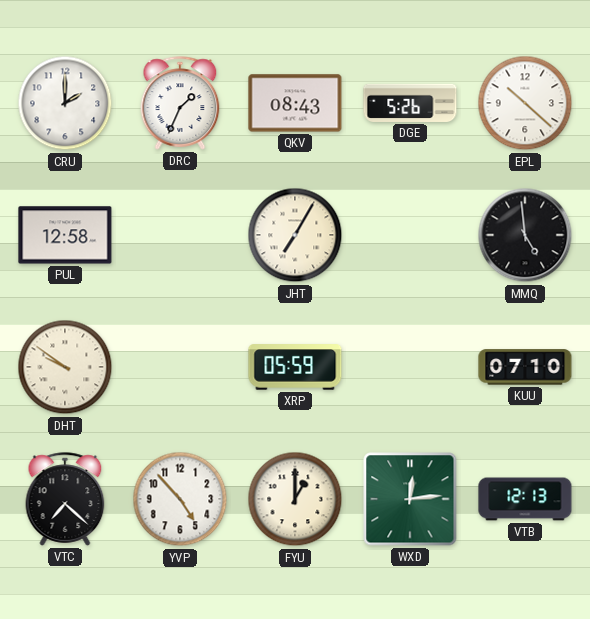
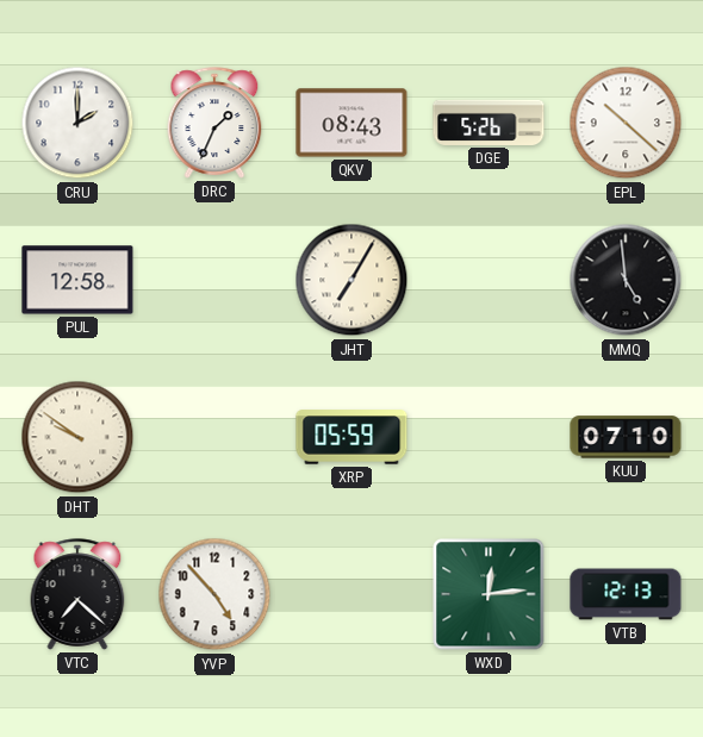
FYU: 1:00 -> none
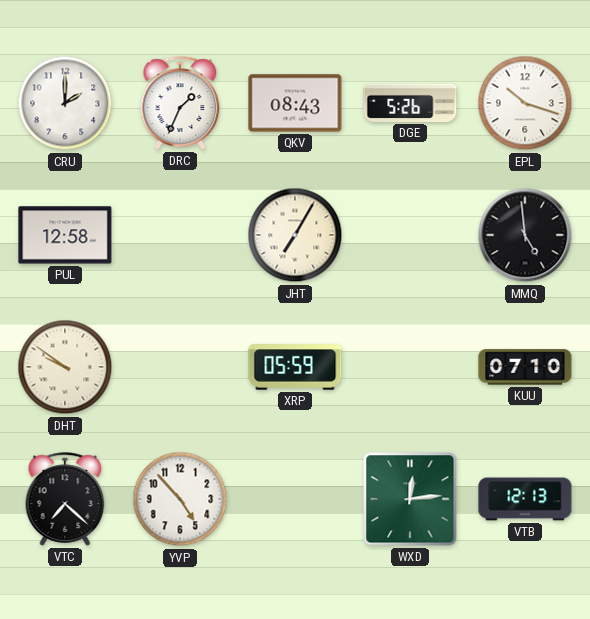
EPL: 10:22 -> 10:18
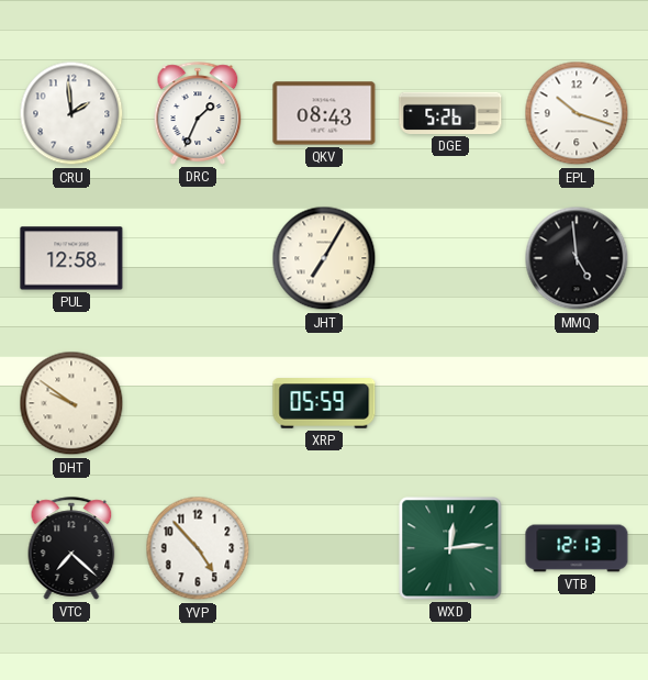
CRU: 2:00 -> 1:59
KUU: 07:10 -> none
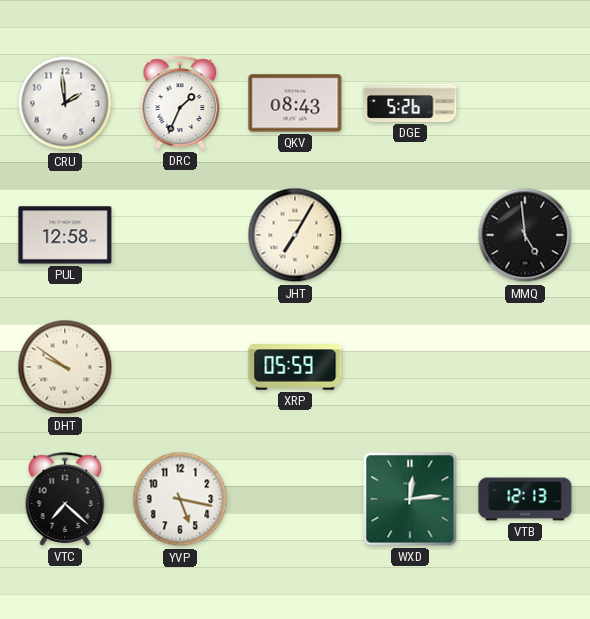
EPL: 10:18 -> none
YVP: 4:53 -> 5:17
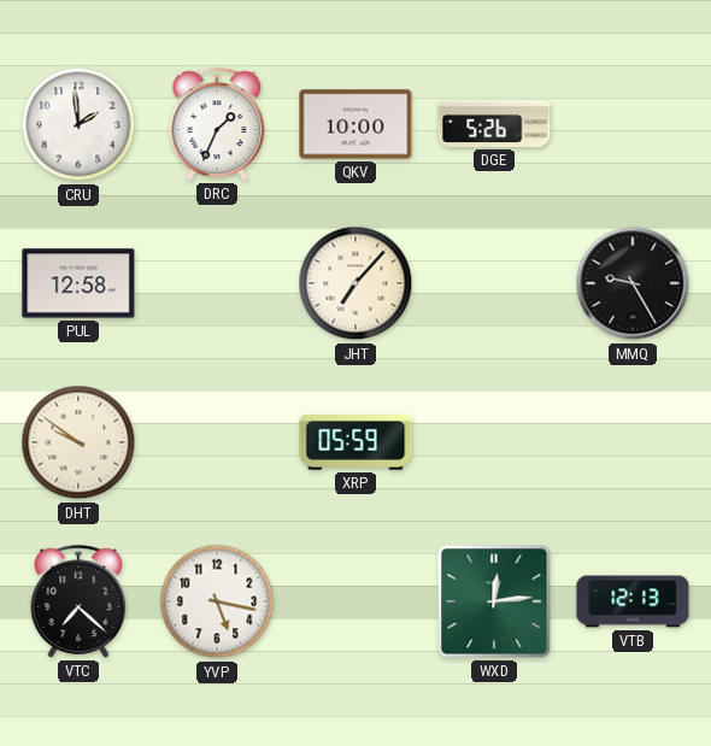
QKV: 08:43 -> 10:00
JHT: 7:05 -> 7:07
MMQ: 4:59 -> 9:25
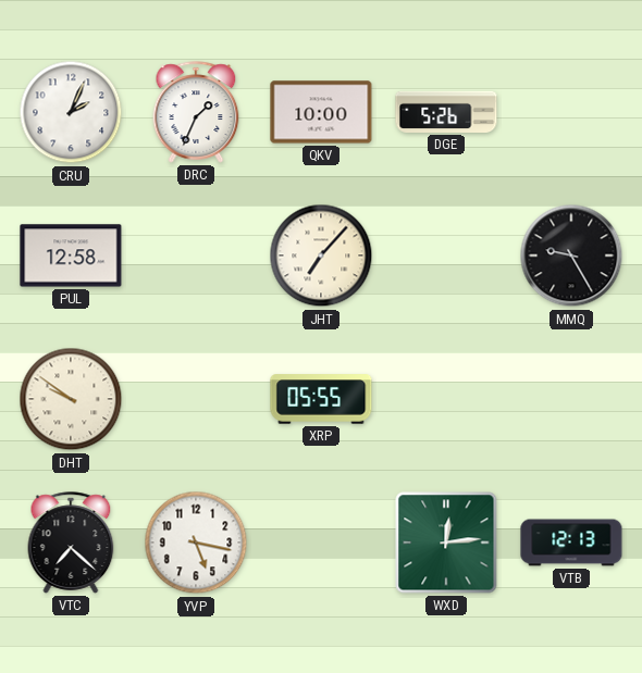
CRU: 1:59 -> 2:04
XRP: 05:59 -> 05:55
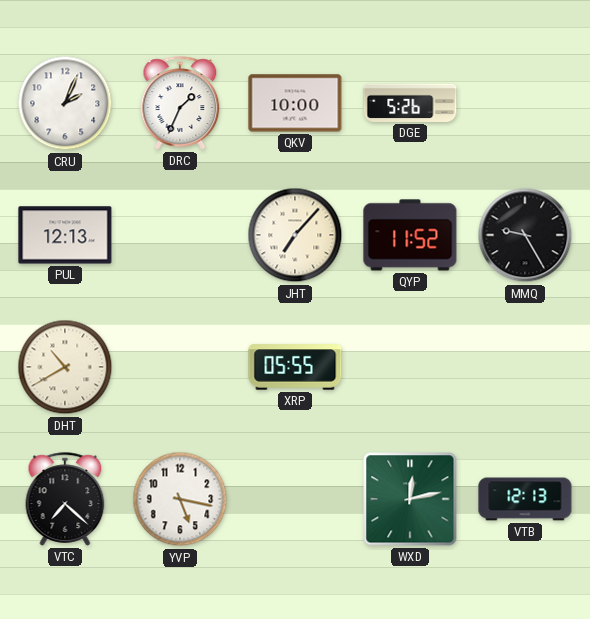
PUL: 12:58 -> 12:13
QYP: none -> 11:52
DHT: 9:51 -> 10:40
WXD: 12:14 -> 12:13
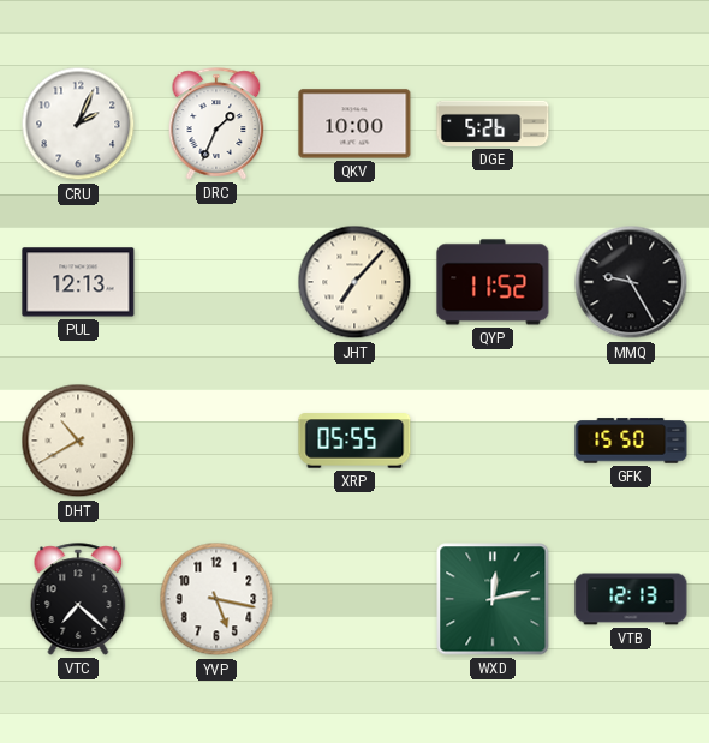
GFK: none -> 15:50
